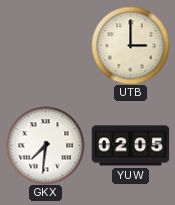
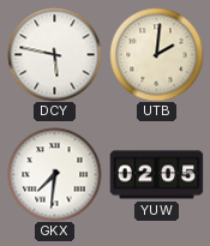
DCY: none -> 5:47
UTB: 3:00 -> 2:01
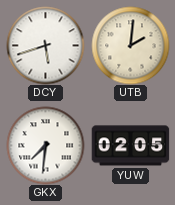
DCY: 5:47 -> 5:42
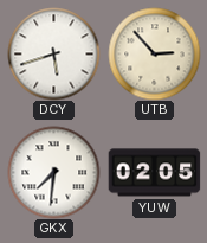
UTB: 2:01 -> 2:53
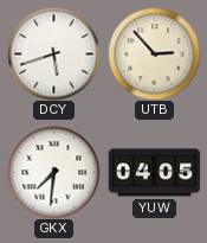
YUW: 02:05 -> 04:05
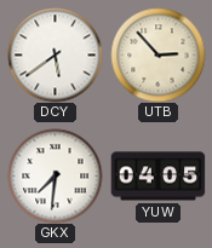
DCY: 5:42 -> 5:39
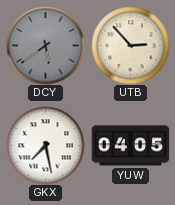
DCY dial: white -> grey
GKX: 7:31 -> 7:28
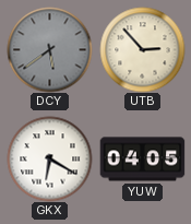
GKX: 7:28 -> 6:20
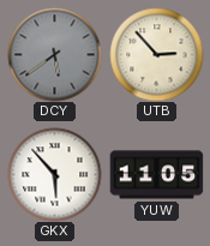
GKX: 6:20 -> 5:53
YUW: 04:05 -> 11:05
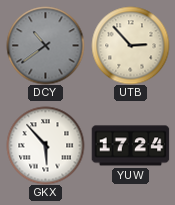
DCY: 5:39 -> 10:39
YUW: 11:05 -> 17:24
